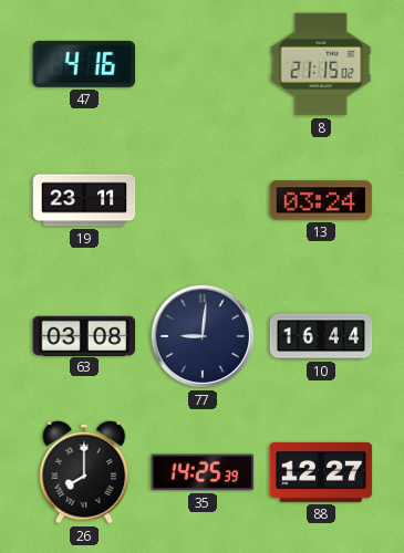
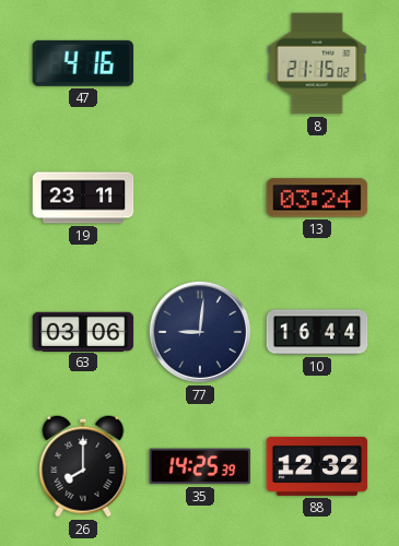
63: 03:08 -> 03:06
88: 12:27 -> 12:32
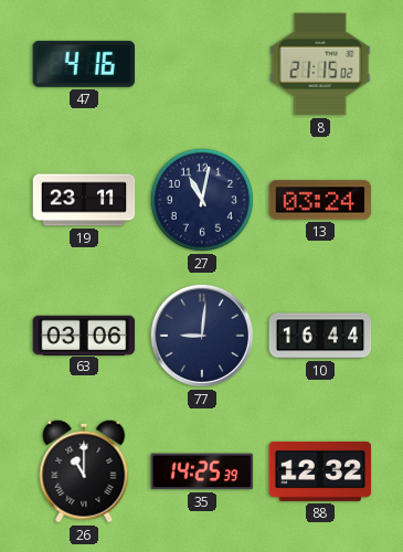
27: none -> 11:02
26: 8:00 -> 11:00
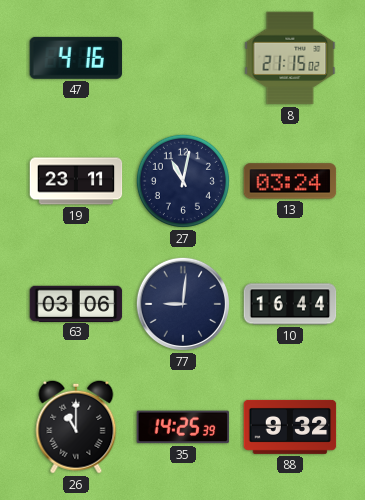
88: 12:32 -> 9:32
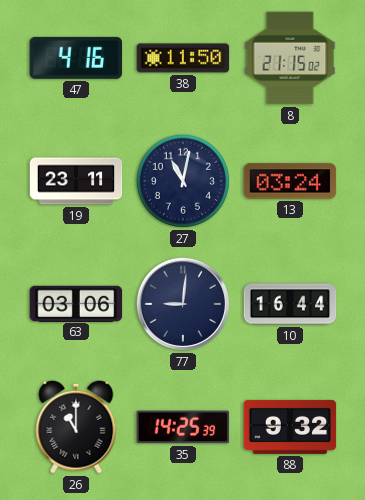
38: none -> 11:50
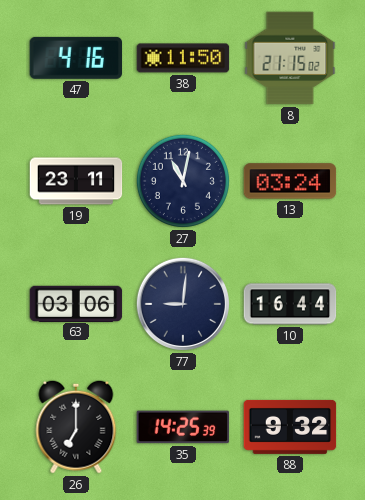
26: 11:00 -> 7:00
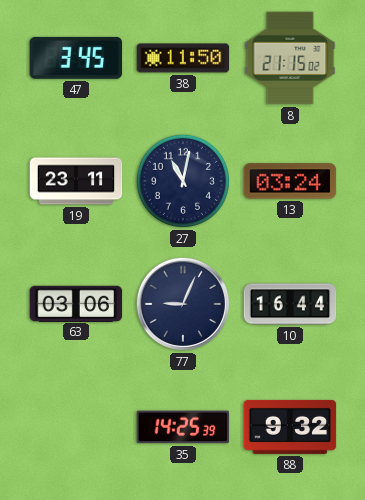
47: 4:16 -> 3:45
77: 9:01 -> 9:04
26: 7:00 -> none
